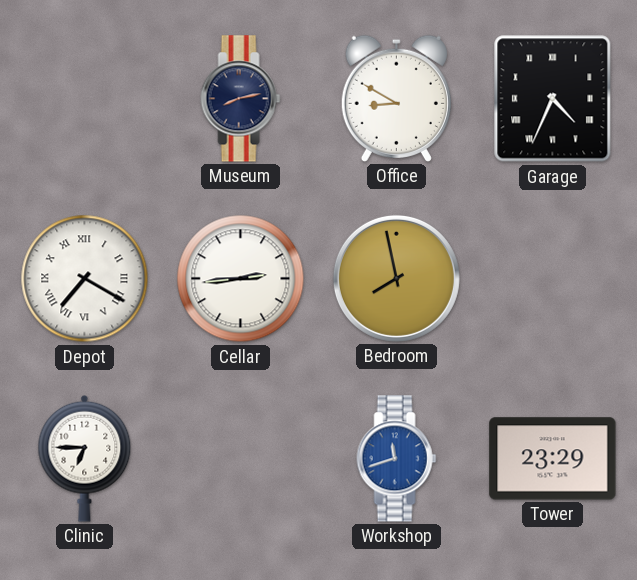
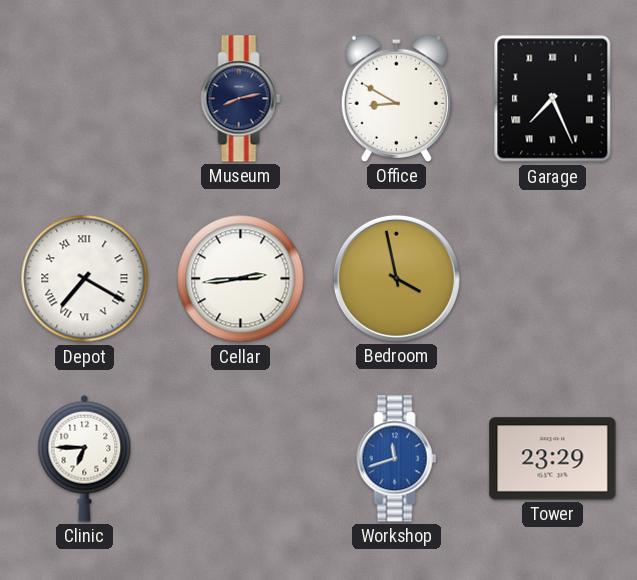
Garage: 4:34 -> 7:26
Bedroom: 7:58 -> 3:58
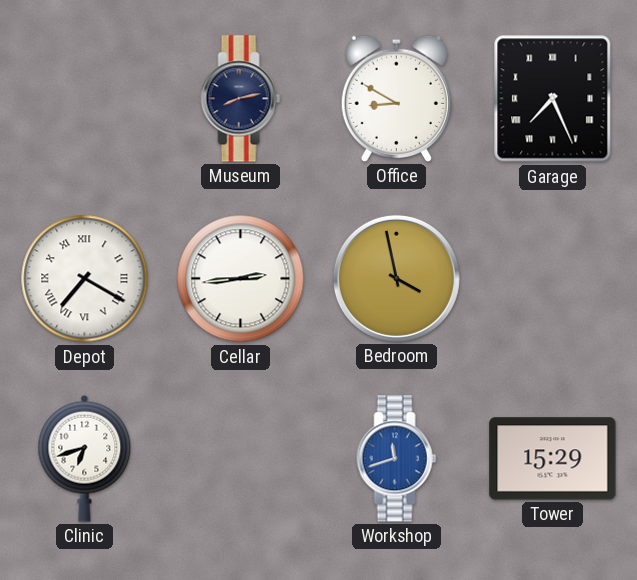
Clinic: 6:45 -> 6:42
Tower: 23:29 -> 15:29
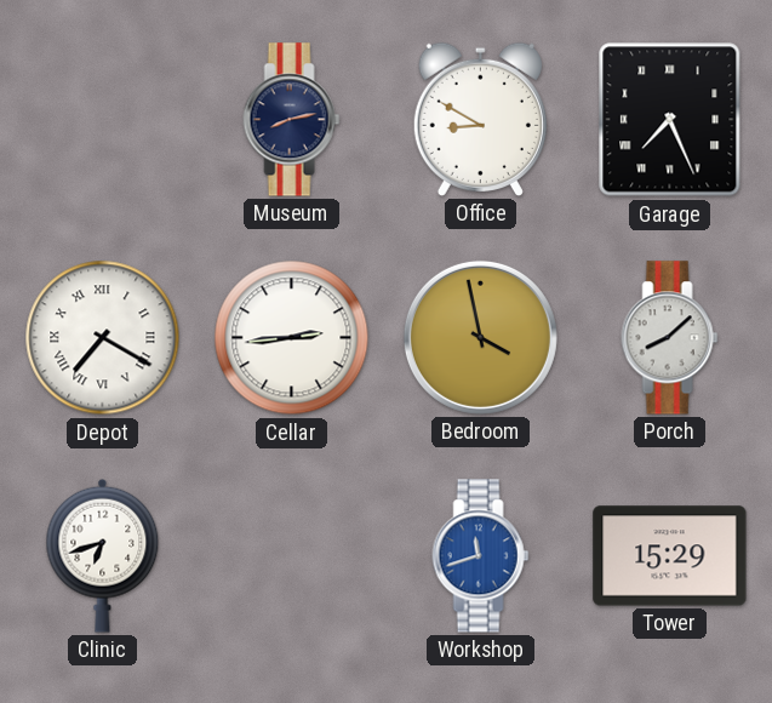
Porch: none -> 8:08
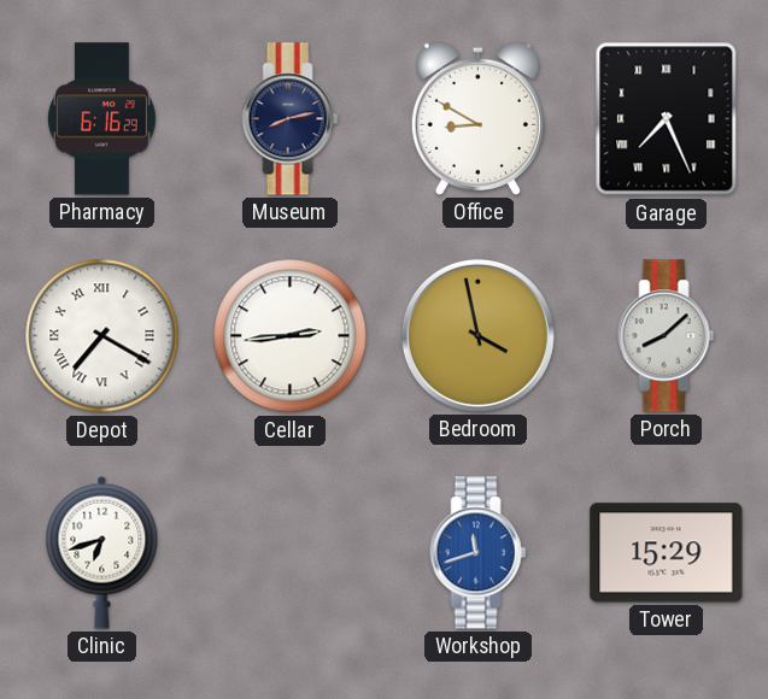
Pharmacy: none -> 6:16
